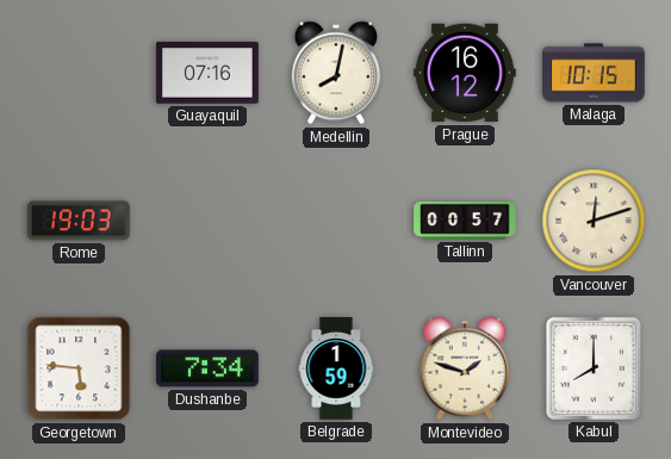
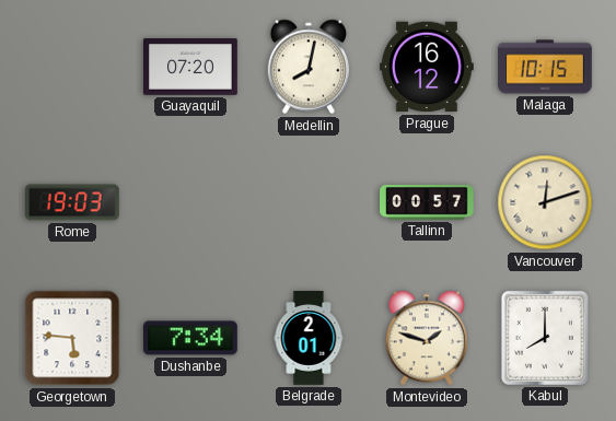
Guayaquil: 07:16 -> 07:20
Belgrade: 1:59 -> 2:01
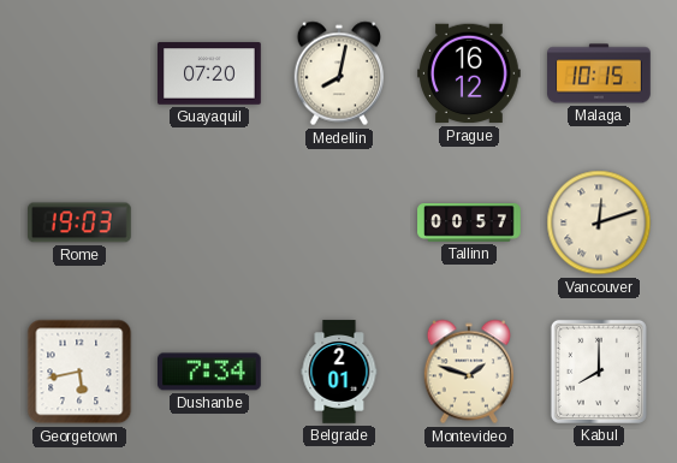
Georgetown: 5:46 -> 5:43
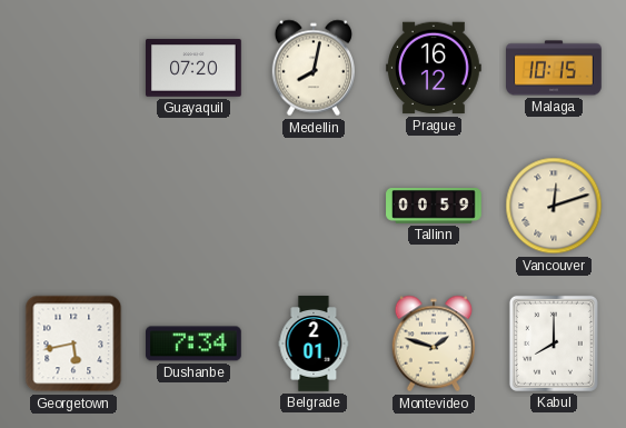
Rome: 19:03 -> none
Tallinn: 00:57 -> 00:59
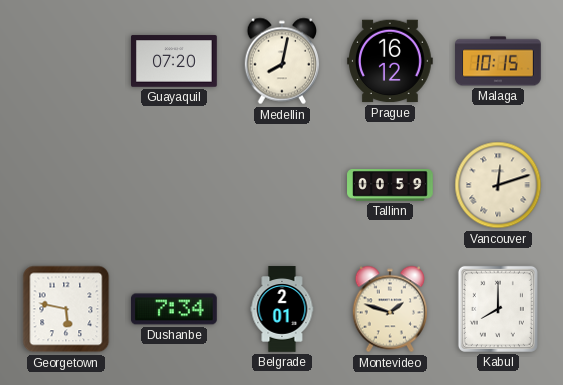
Georgetown: 5:43 -> 5:47
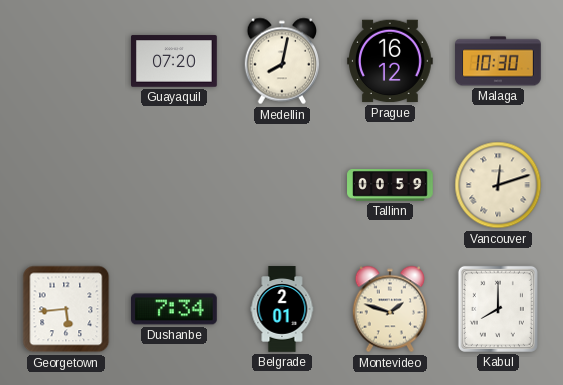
Malaga: 10:15 -> 10:30
Georgetown: 5:47 -> 5:44
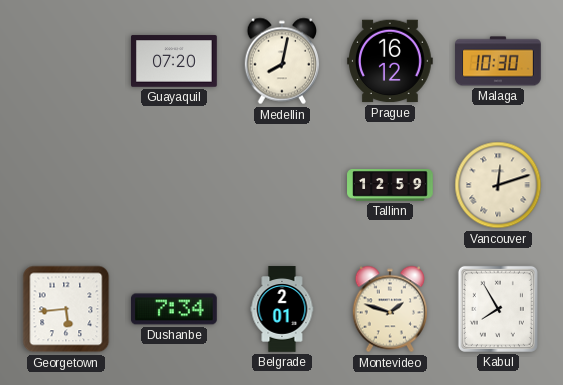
Tallinn: 00:59 -> 12:59
Kabul: 8:00 -> 7:55
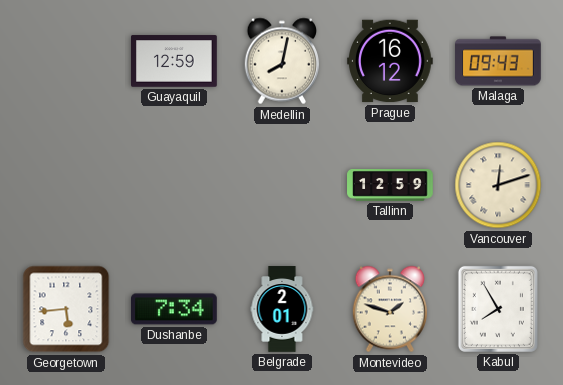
Guayaquil: 07:20 -> 12:59
Malaga: 10:30 -> 09:43
